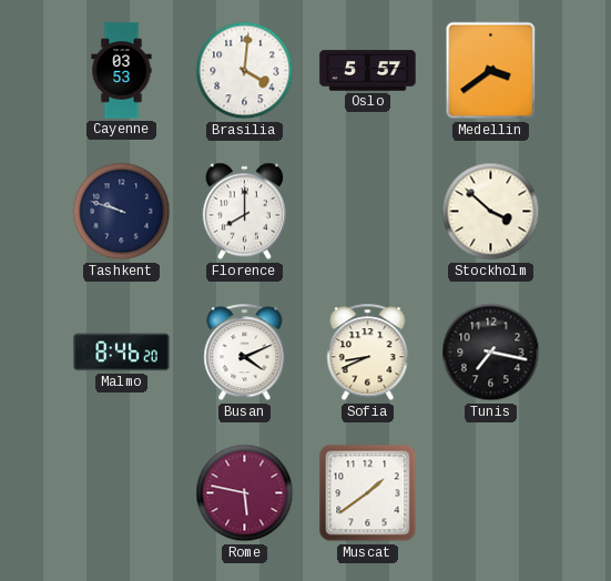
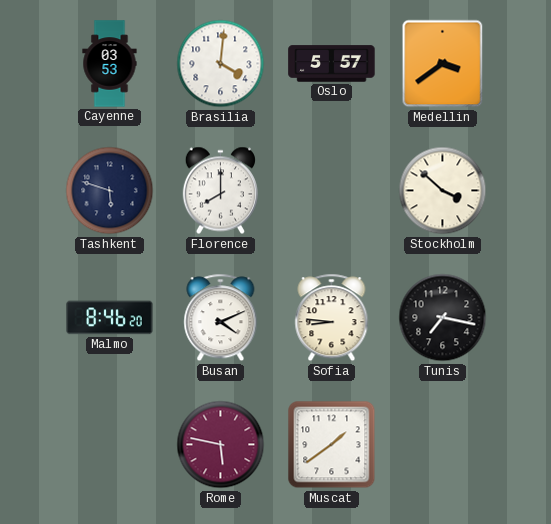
Tashkent: 9:48 -> 5:48
Sofia: 8:41 -> 8:46
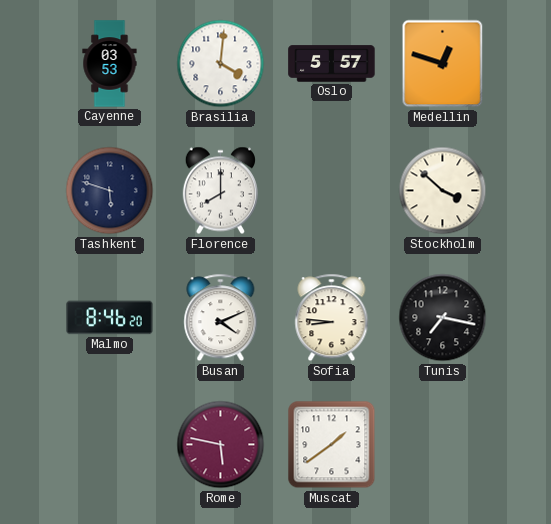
Medellin: 3:39 -> 12:48
